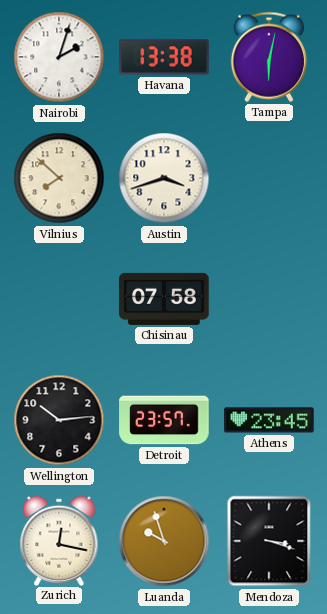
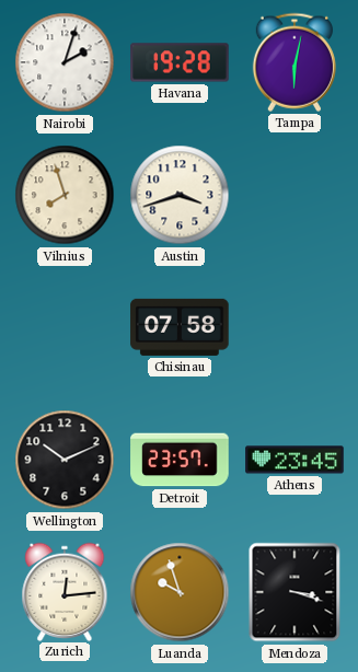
Havana: 13:38 -> 19:28
Vilnius: 7:52 -> 7:57
Wellington: 10:14 -> 10:11
Zurich: 12:17 -> 12:14
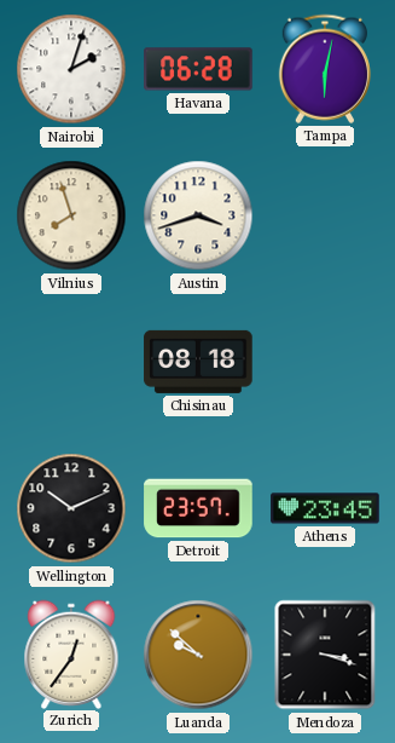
Havana: 19:28 -> 06:28
Chisinau: 07:58 -> 08:18
Zurich: 12:14 -> 12:36
Luanda: 9:57 -> 9:52
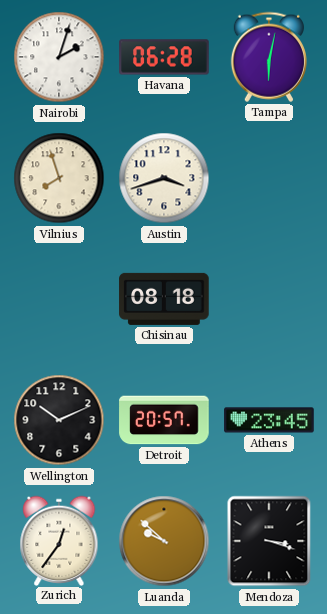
Detroit: 23:57 -> 20:57
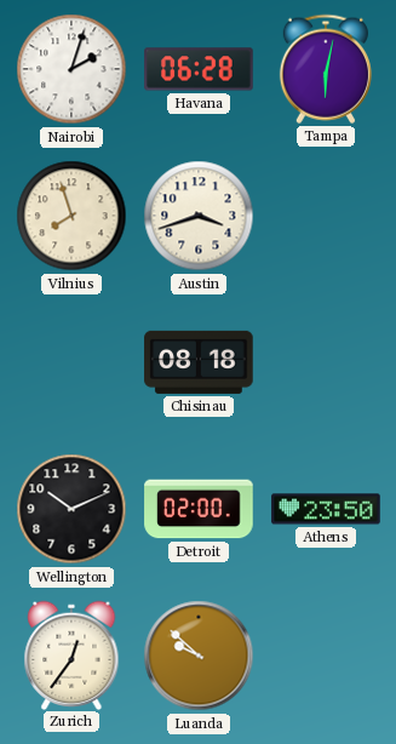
Detroit: 20:57 -> 02:00
Athens: 23:45 -> 23:50
Mendoza: 3:18 -> none
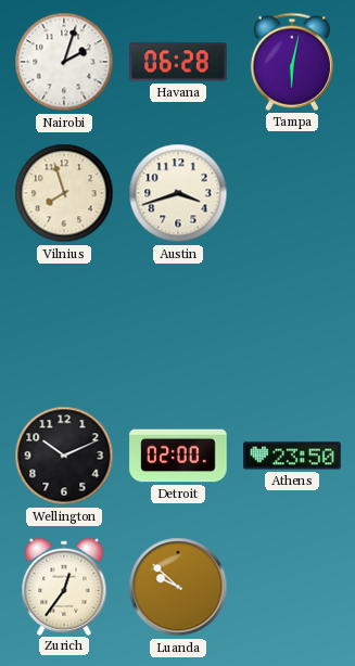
Chisinau: 08:18 -> none
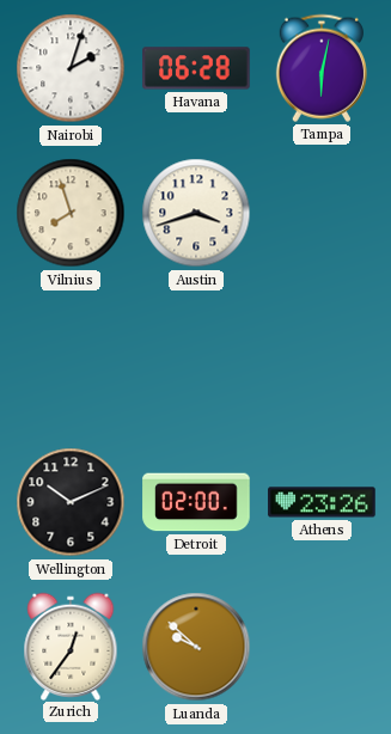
Athens: 23:50 -> 23:26
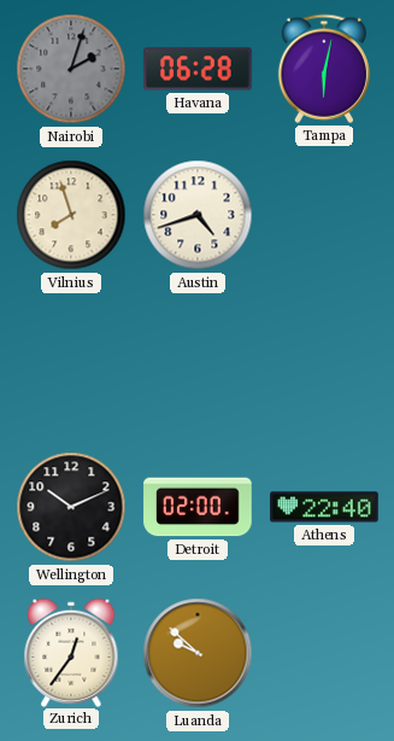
Nairobi dial: white -> grey
Austin: 3:42 -> 4:42
Athens: 23:26 -> 22:40
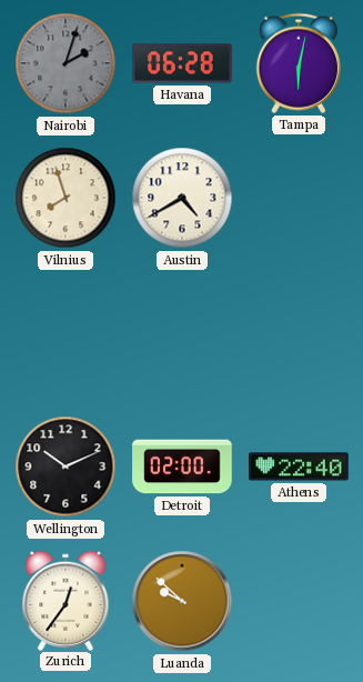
Austin: 4:42 -> 4:40
